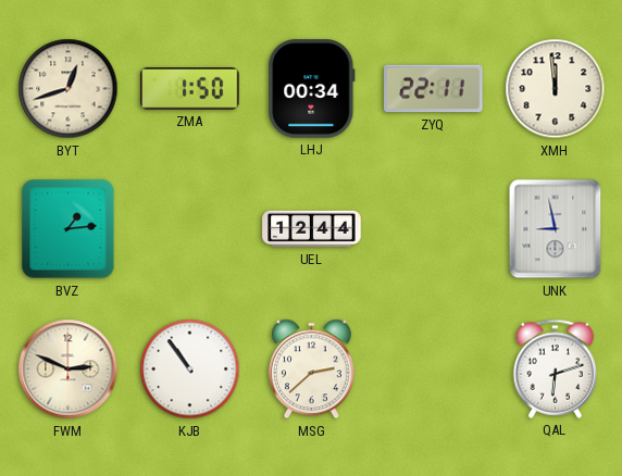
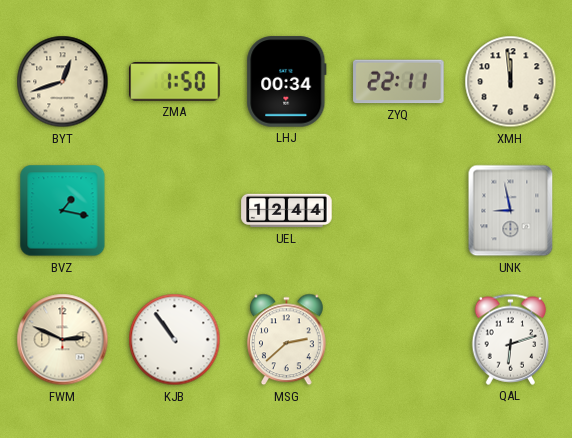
BVZ: 1:14 -> 1:17
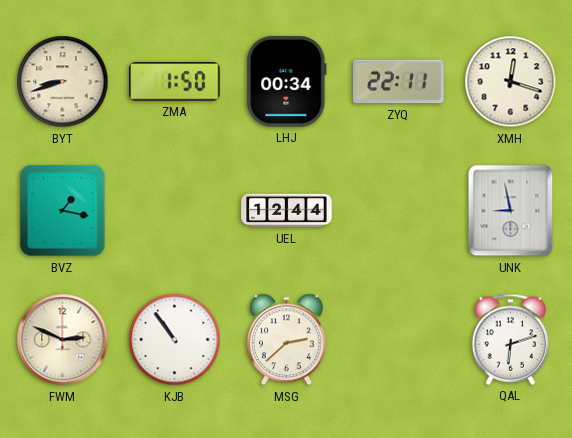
BYT: 12:42 -> 8:42
XMH: 11:59 -> 12:18
